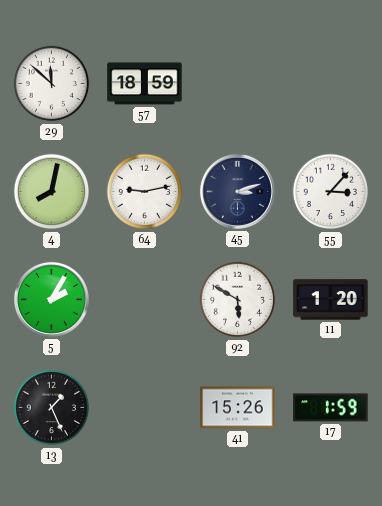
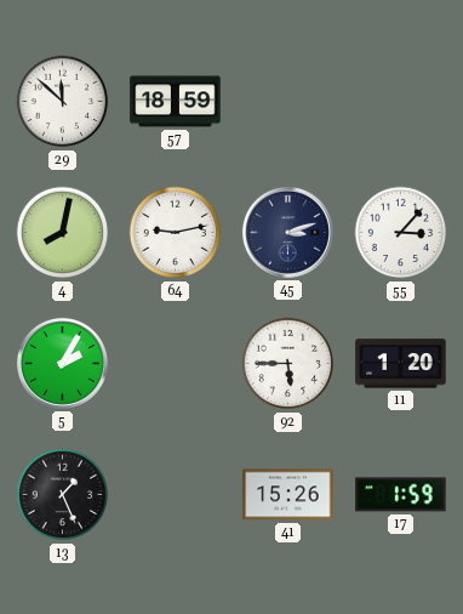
92: 5:50 -> 5:45
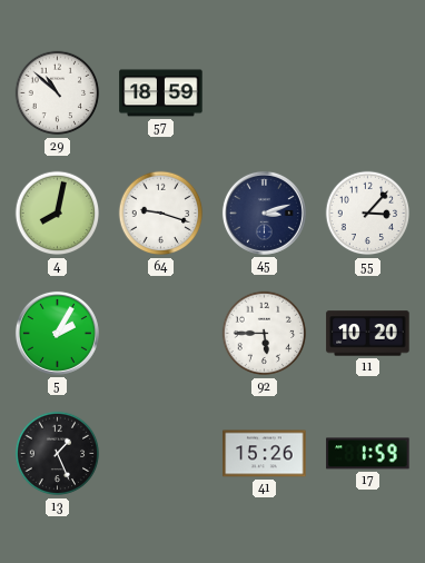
29: 11:52 -> 10:52
64: 9:13 -> 9:18
11: 1:20 -> 10:20
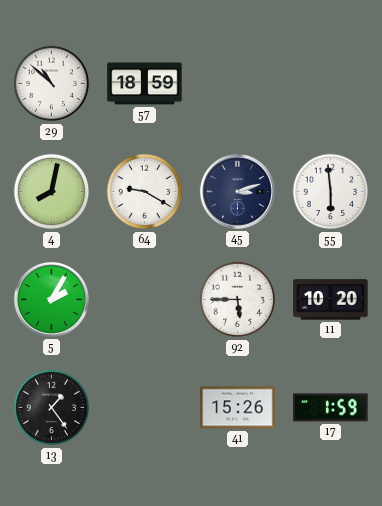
64: 9:18 -> 9:20
55: 3:07 -> 5:59
13: 1:26 -> 1:24
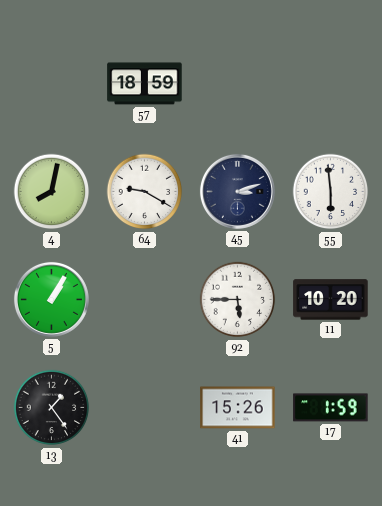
29: 10:52 -> none
5: 2:05 -> 1:05
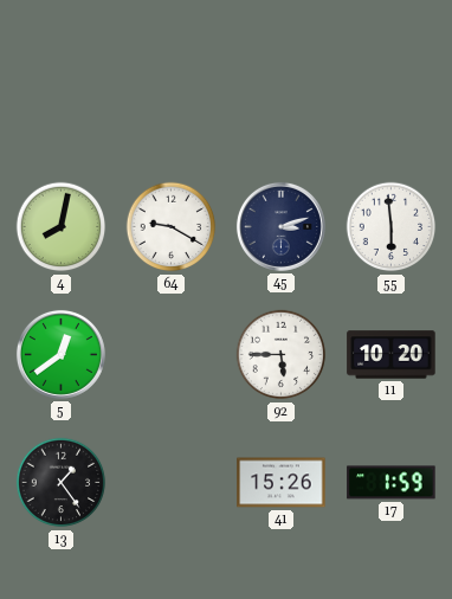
57: 18:59 -> none
5: 1:05 -> 12:39
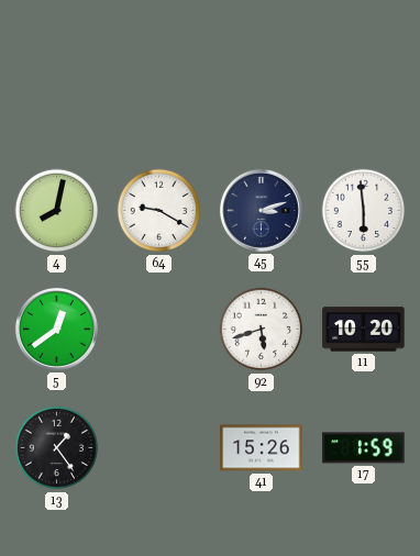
92: 5:45 -> 5:42
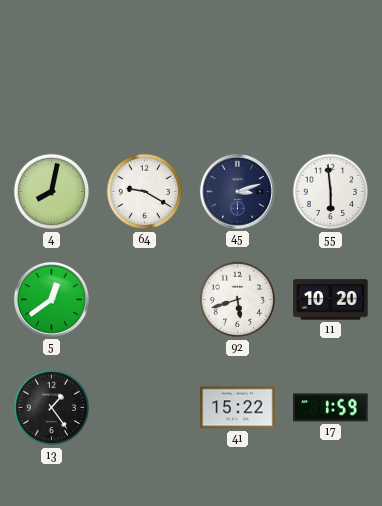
41: 15:26 -> 15:22
